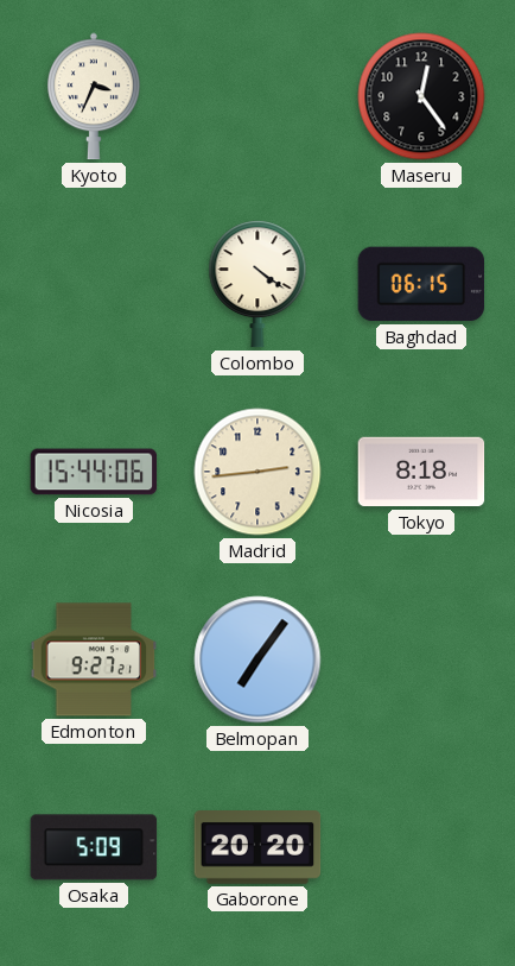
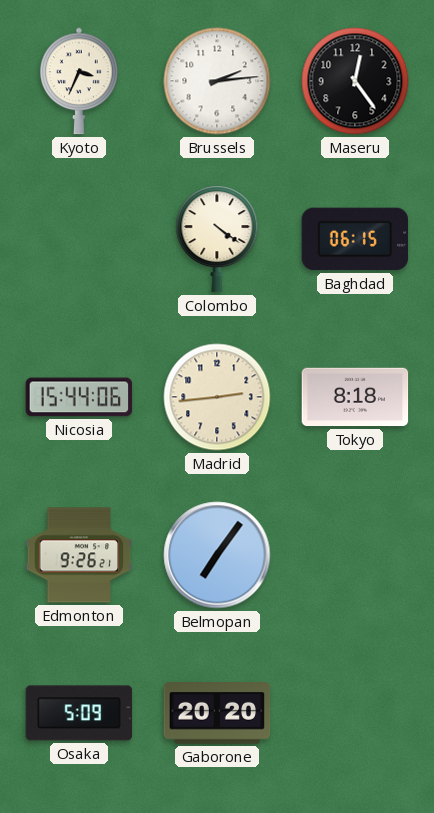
Brussels: none -> 2:14
Edmonton: 9:27 -> 9:26
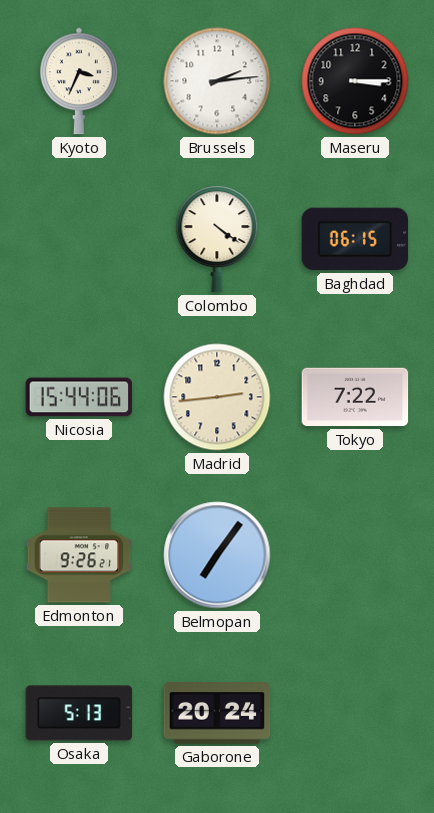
Maseru: 12:24 -> 3:15
Tokyo: 8:18 -> 7:22
Osaka: 5:09 -> 5:13
Gaborone: 20:20 -> 20:24
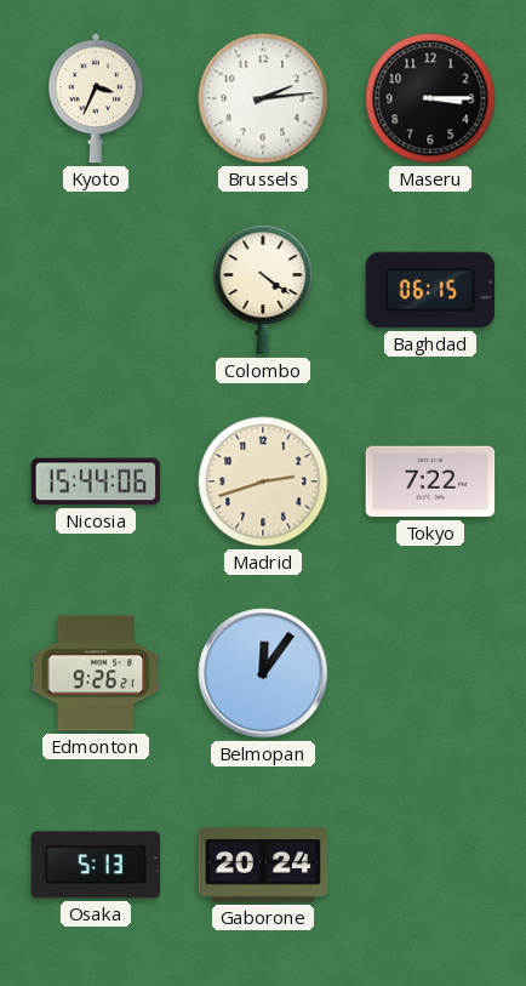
Madrid: 2:44 -> 2:42
Belmopan: 7:06 -> 12:06
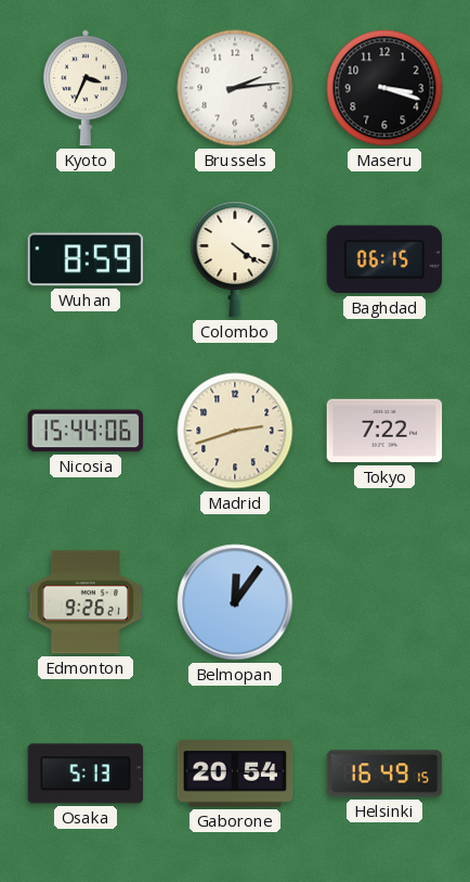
Maseru: 3:15 -> 3:18
Wuhan: none -> 8:59
Gaborone: 20:24 -> 20:54
Helsinki: none -> 16:49
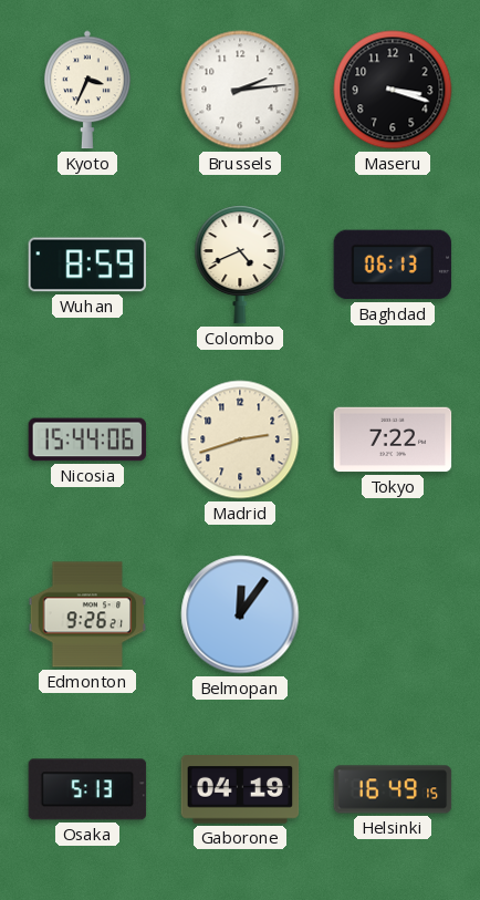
Colombo: 4:21 -> 4:41
Baghdad: 06:15 -> 06:13
Gaborone: 20:54 -> 04:19
